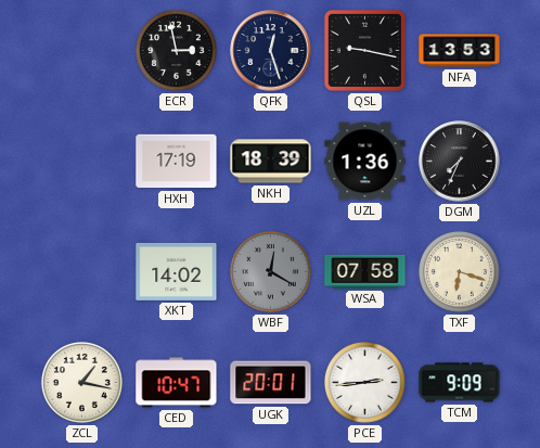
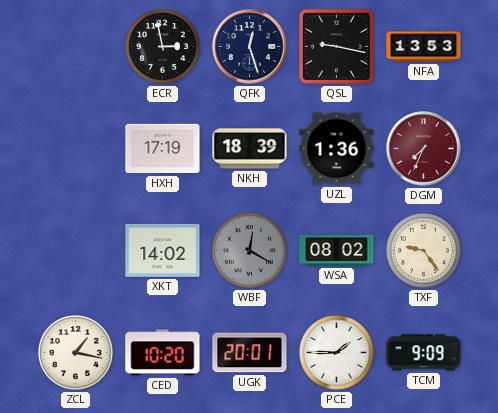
DGM dial: black -> burgundy
WSA: 07:58 -> 08:02
TXF: 6:18 -> 9:24
CED: 10:47 -> 10:20
PCE: 2:44 -> 1:45
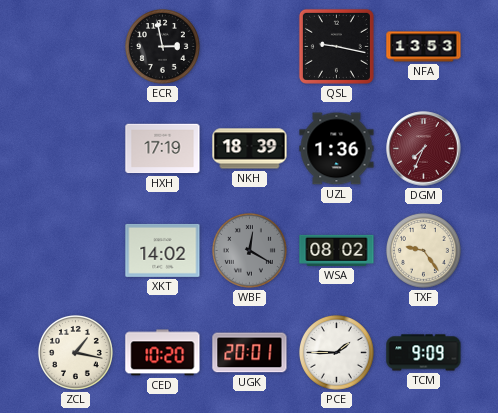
QFK: 12:27 -> none
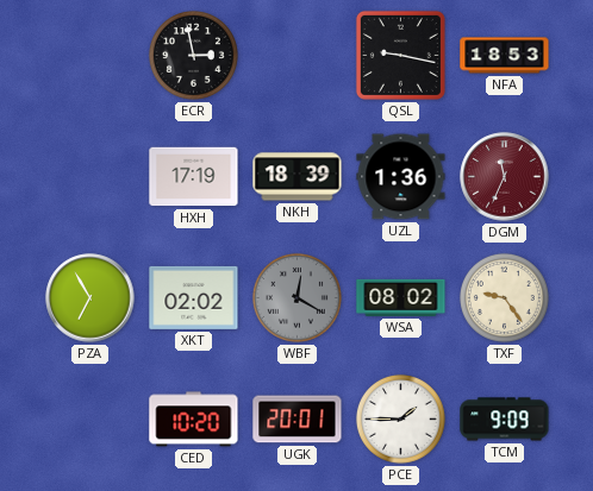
NFA: 13:53 -> 18:53
DGM: 7:34 -> 11:34
PZA: none -> 6:55
XKT: 14:02 -> 02:02
ZCL: 1:17 -> none
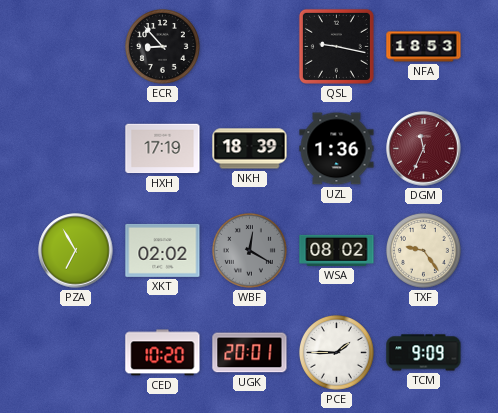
ECR: 2:58 -> 8:53
